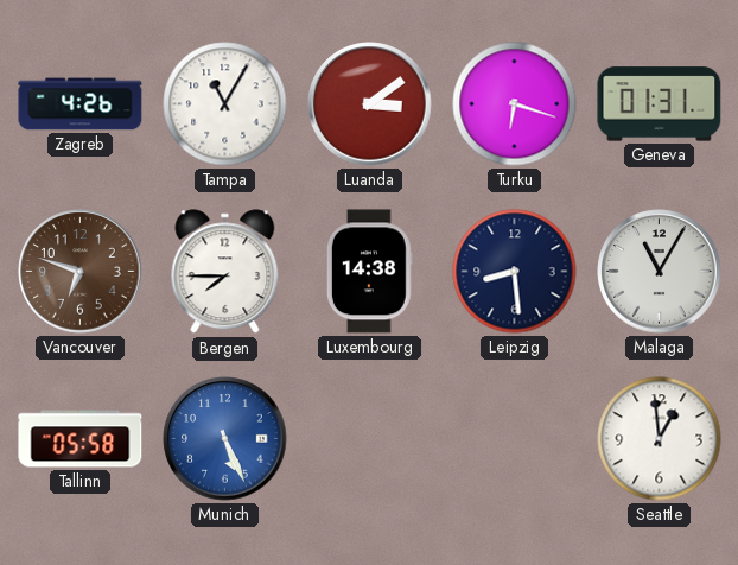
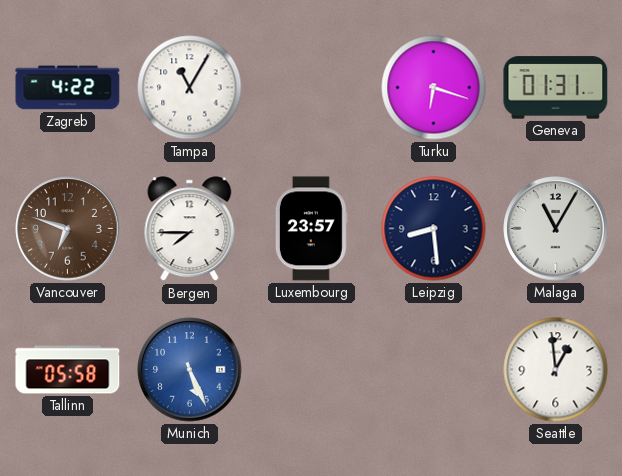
Zagreb: 4:26 -> 4:22
Luanda: 3:09 -> none
Luxembourg: 14:38 -> 23:57
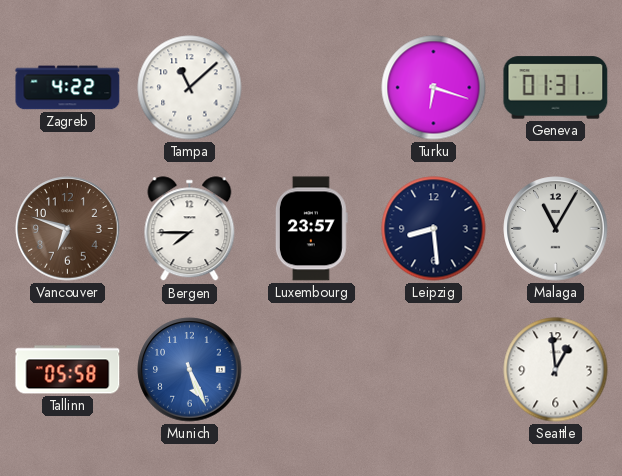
Tampa: 11:05 -> 11:08
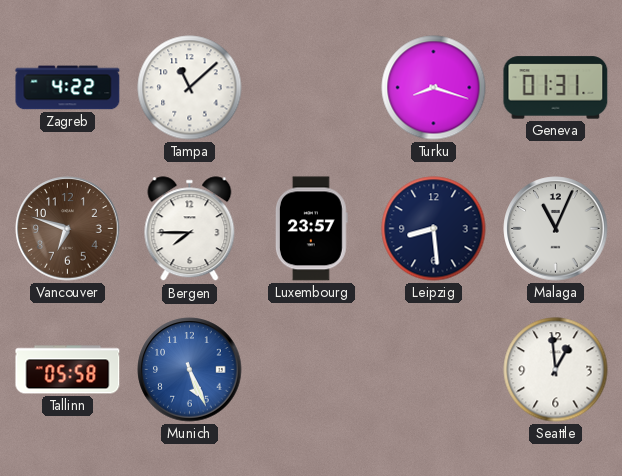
Turku: 6:18 -> 8:18
Malaga: 11:05 -> 11:04
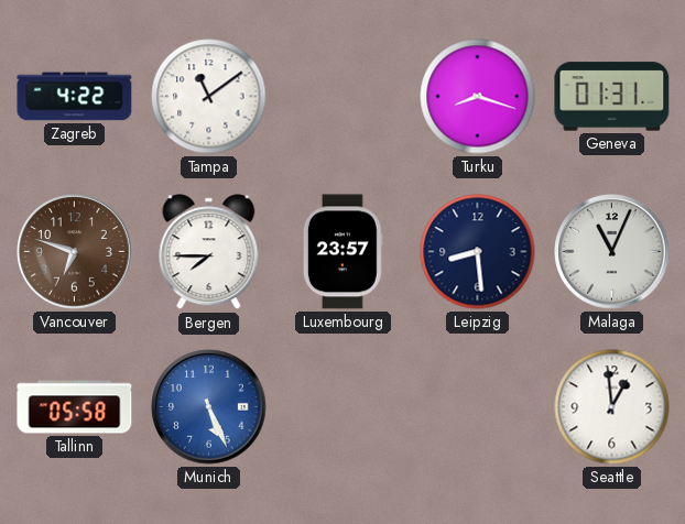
Tampa: 11:08 -> 11:09
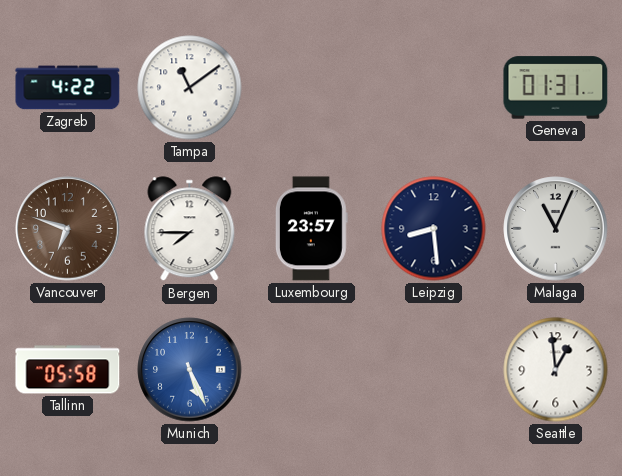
Turku: 8:18 -> none
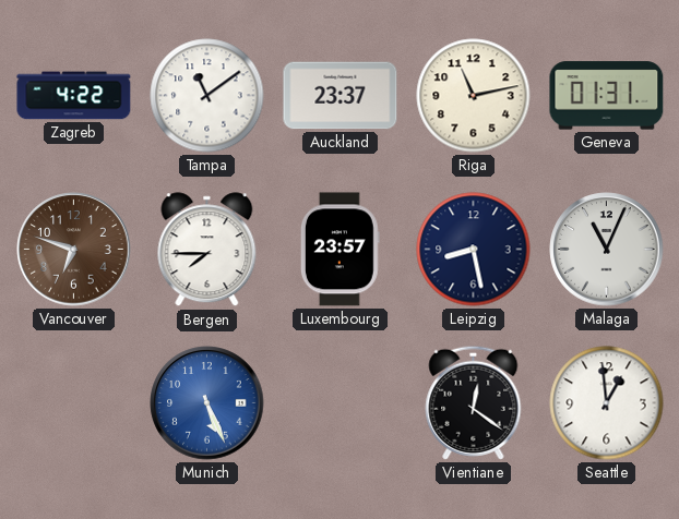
Auckland: none -> 23:37
Riga: none -> 11:13
Leipzig: 8:29 -> 8:28
Tallinn: 05:58 -> none
Vientiane: none -> 12:21
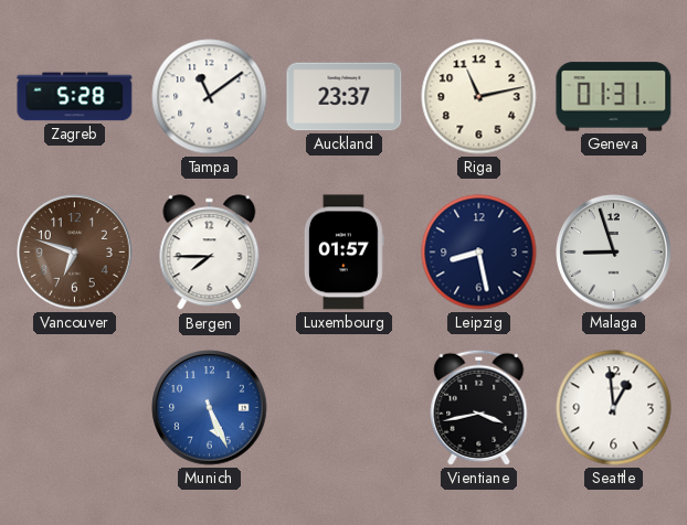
Zagreb: 4:22 -> 5:28
Luxembourg: 23:57 -> 01:57
Malaga: 11:04 -> 8:57
Vientiane: 12:21 -> 3:43
